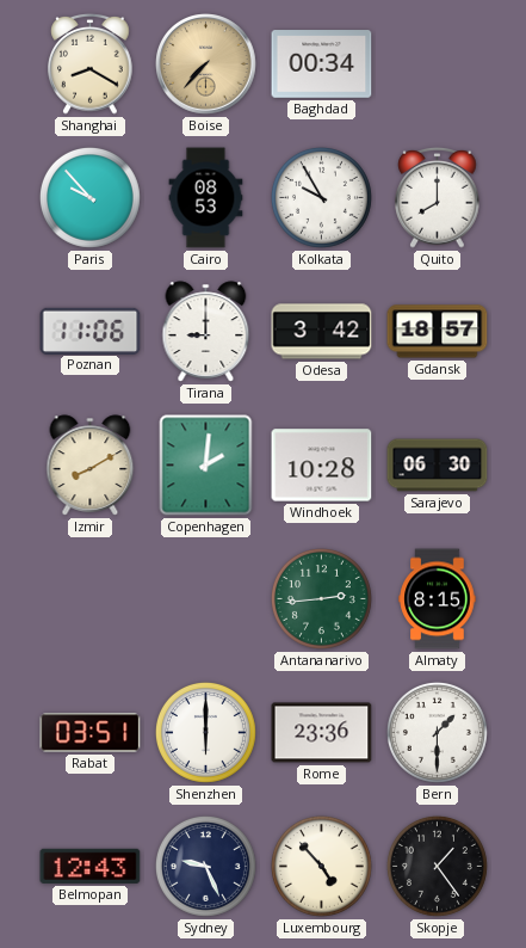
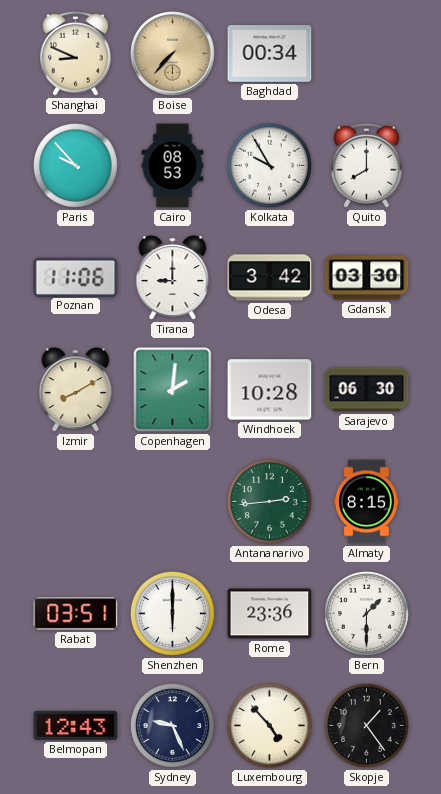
Shanghai: 8:20 -> 8:49
Gdansk: 18:57 -> 03:30
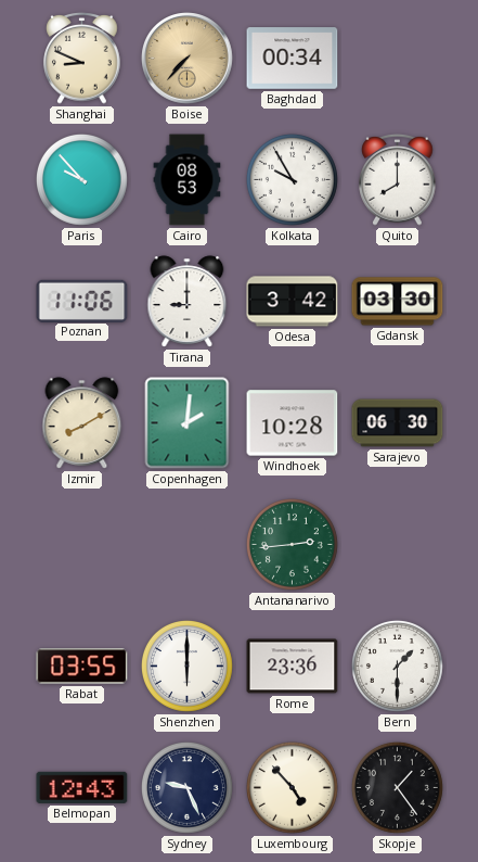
Almaty: 8:15 -> none
Rabat: 03:51 -> 03:55
